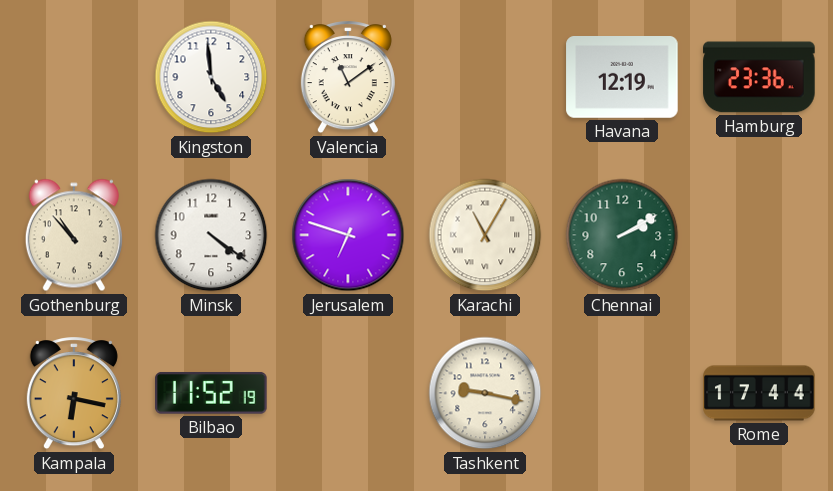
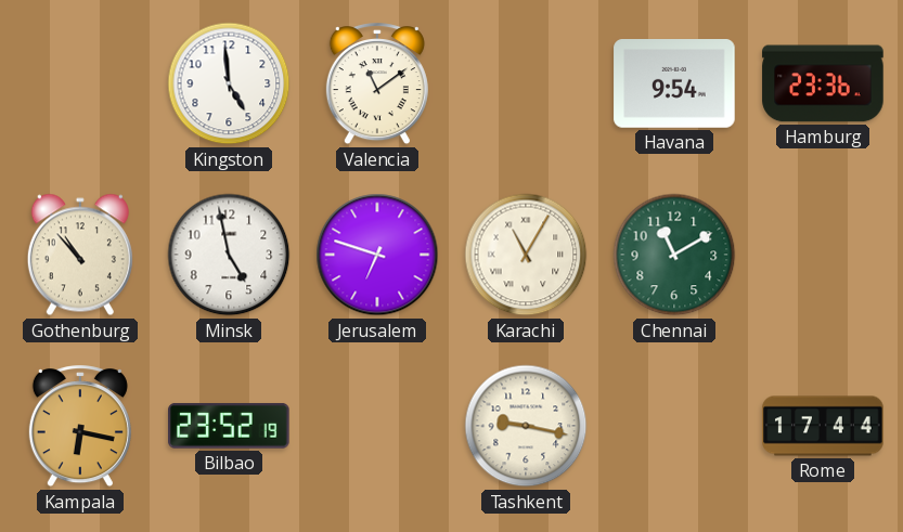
Havana: 12:19 -> 9:54
Minsk: 4:21 -> 4:58
Chennai: 2:10 -> 11:10
Bilbao: 11:52 -> 23:52
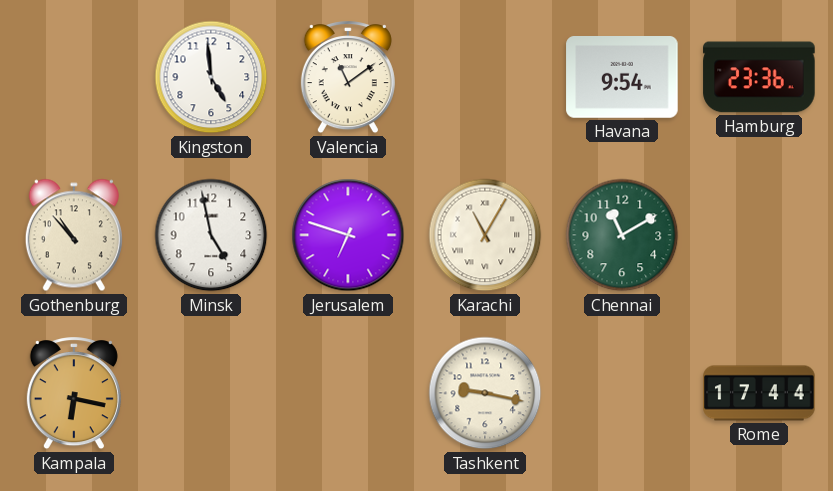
Bilbao: 23:52 -> none
